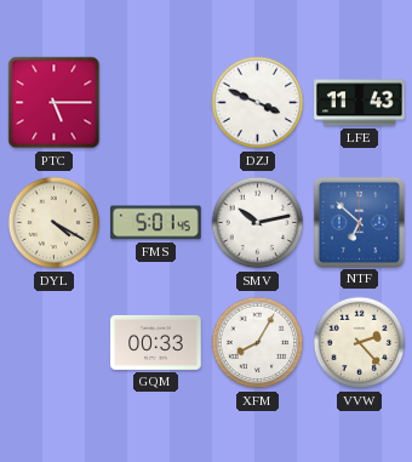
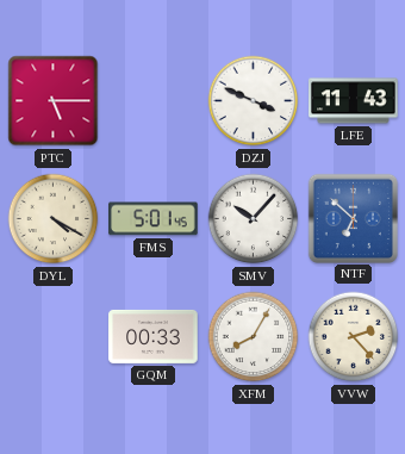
SMV: 10:13 -> 10:07
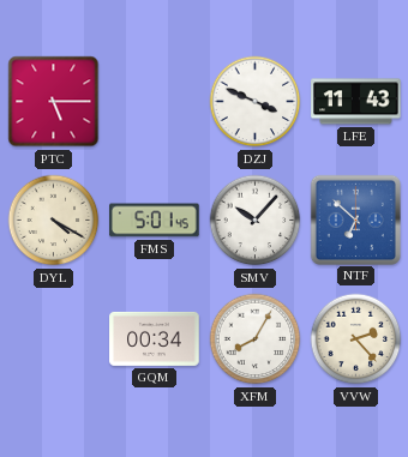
GQM: 00:33 -> 00:34
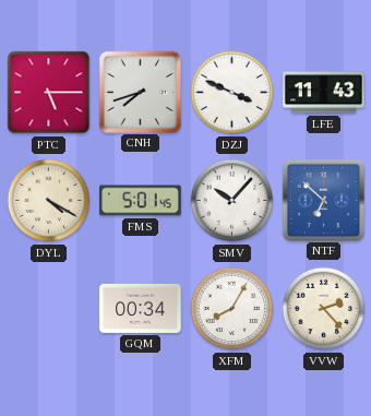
CNH: none -> 7:42
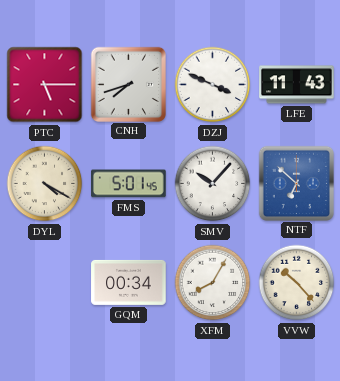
VVW: 2:23 -> 10:23
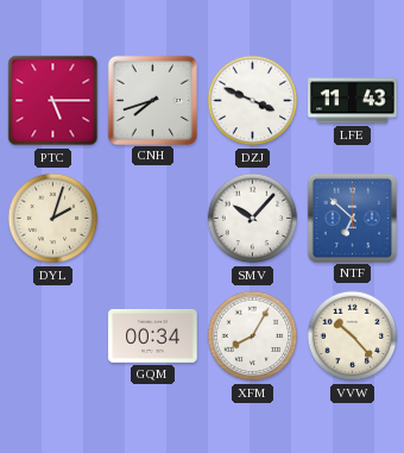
DYL: 4:20 -> 2:03
FMS: 5:01 -> none
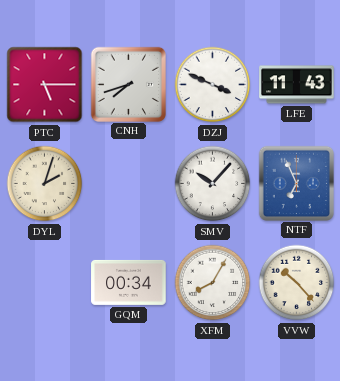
NTF: 6:52 -> 6:56
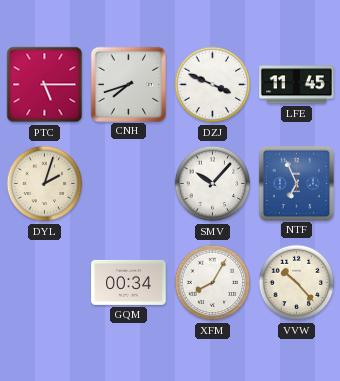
LFE: 11:43 -> 11:45
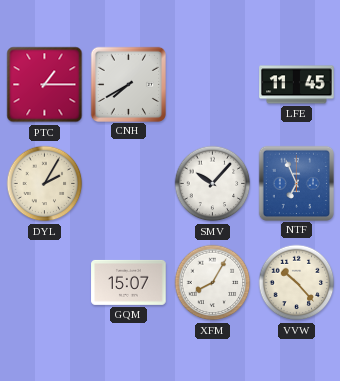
PTC: 5:15 -> 1:15
CNH: 7:42 -> 7:40
DZJ: 3:49 -> none
DYL: 2:03 -> 2:05
GQM: 00:34 -> 15:07
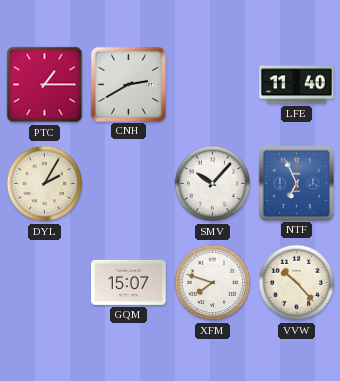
CNH: 7:40 -> 2:40
LFE: 11:45 -> 11:40
XFM: 8:05 -> 7:48
